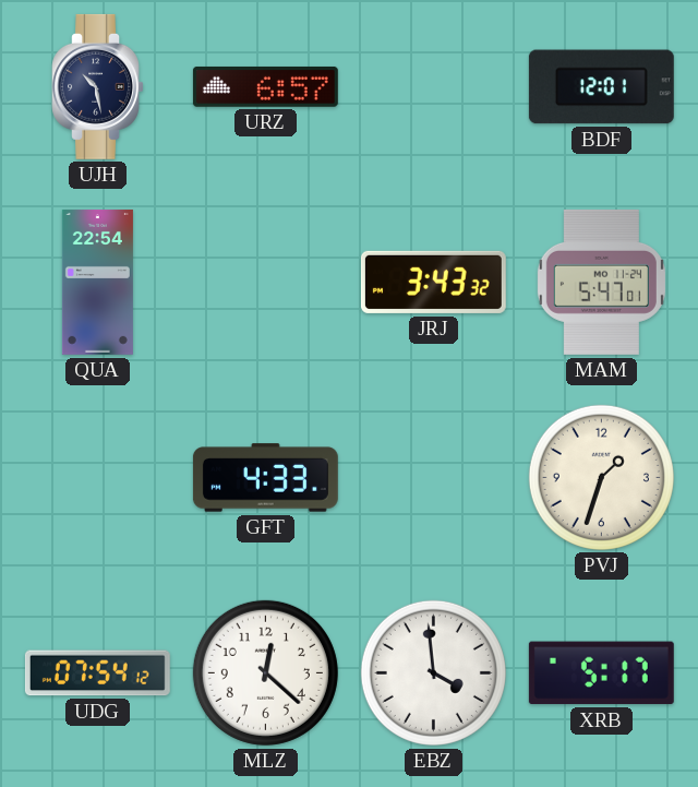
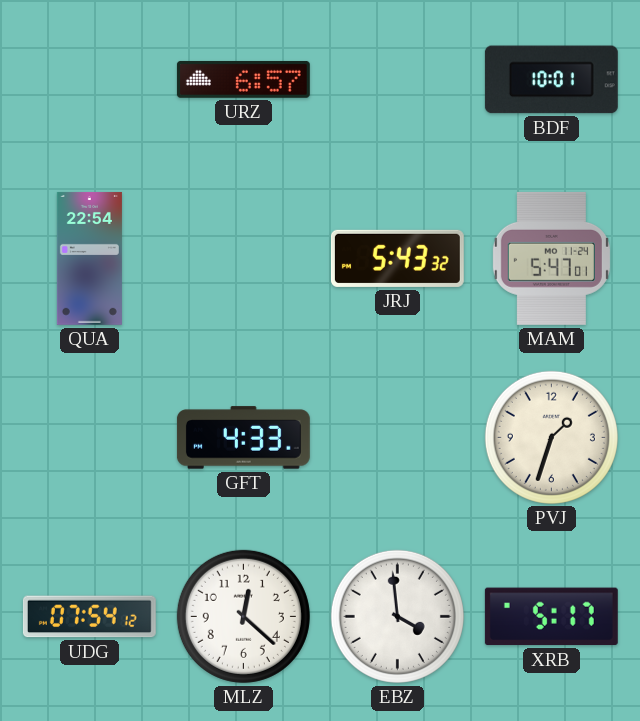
UJH: 10:28 -> none
BDF: 12:01 -> 10:01
JRJ: 3:43 -> 5:43
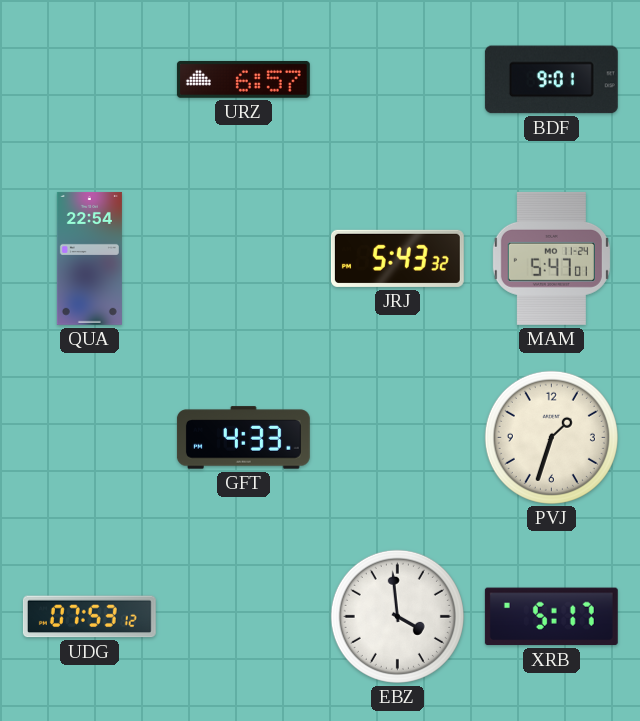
BDF: 10:01 -> 9:01
UDG: 07:54 -> 07:53
MLZ: 12:22 -> none
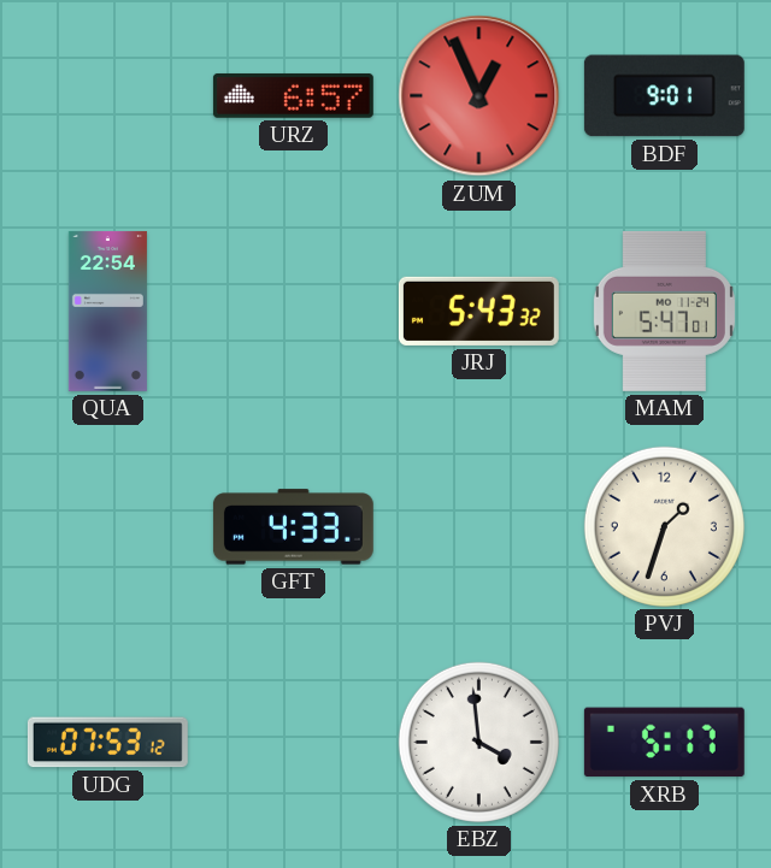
ZUM: none -> 12:56
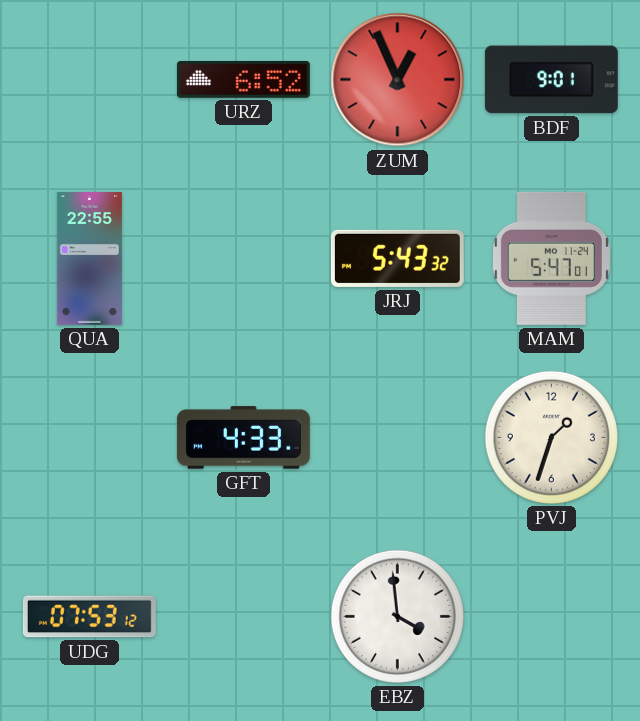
URZ: 6:57 -> 6:52
QUA: 22:54 -> 22:55
XRB: 5:17 -> none
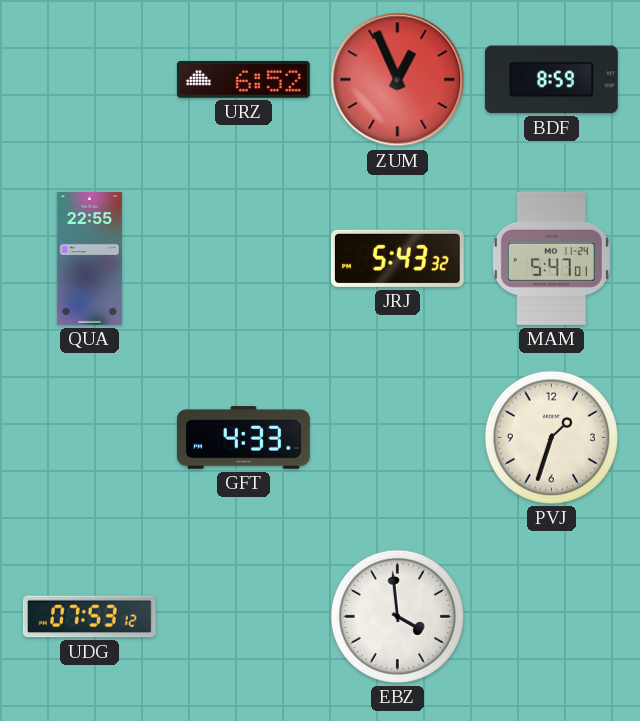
BDF: 9:01 -> 8:59
